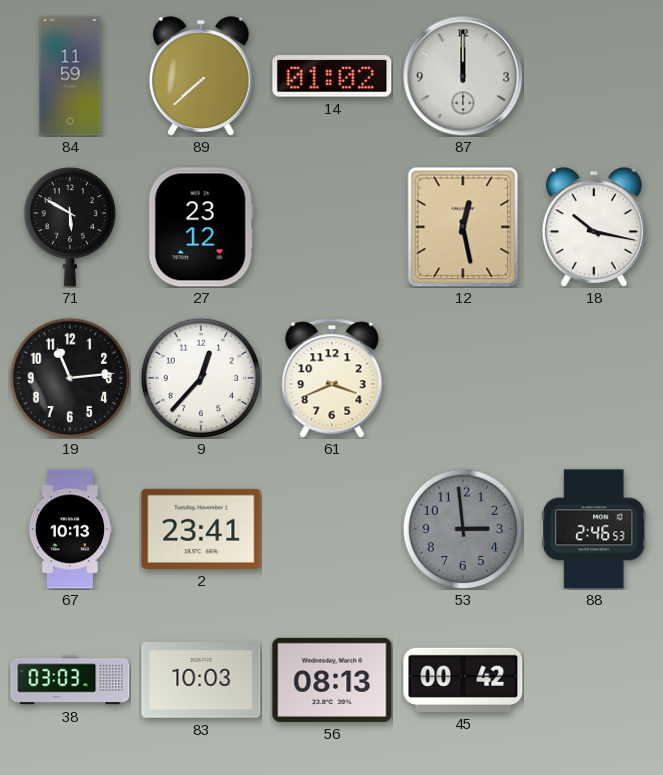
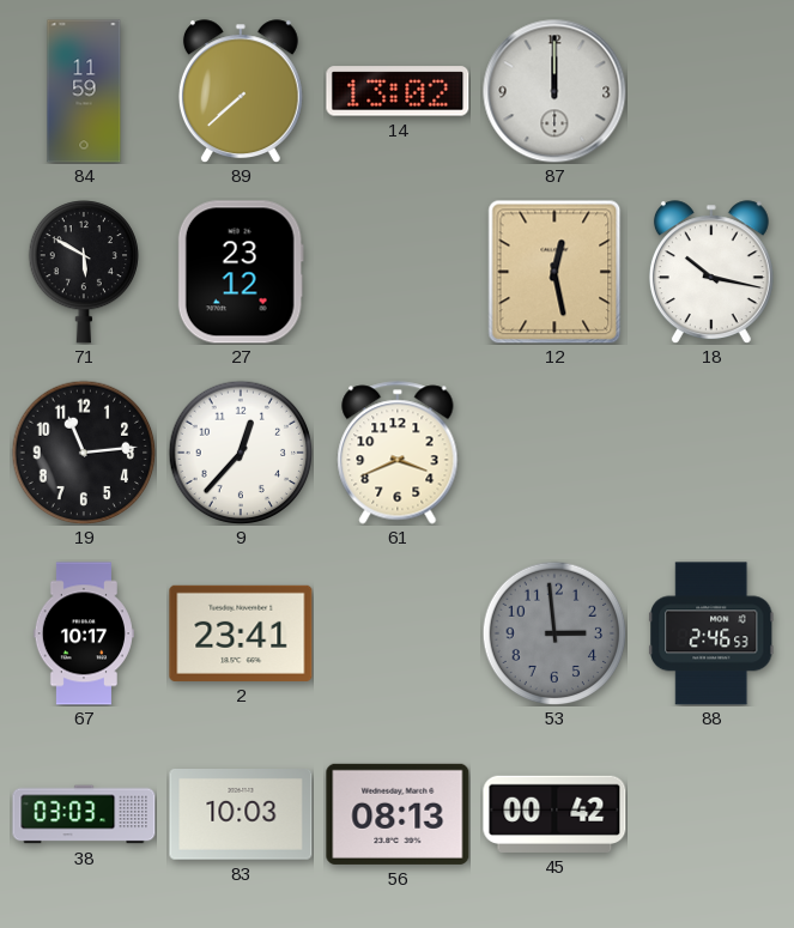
14: 01:02 -> 13:02
67: 10:13 -> 10:17
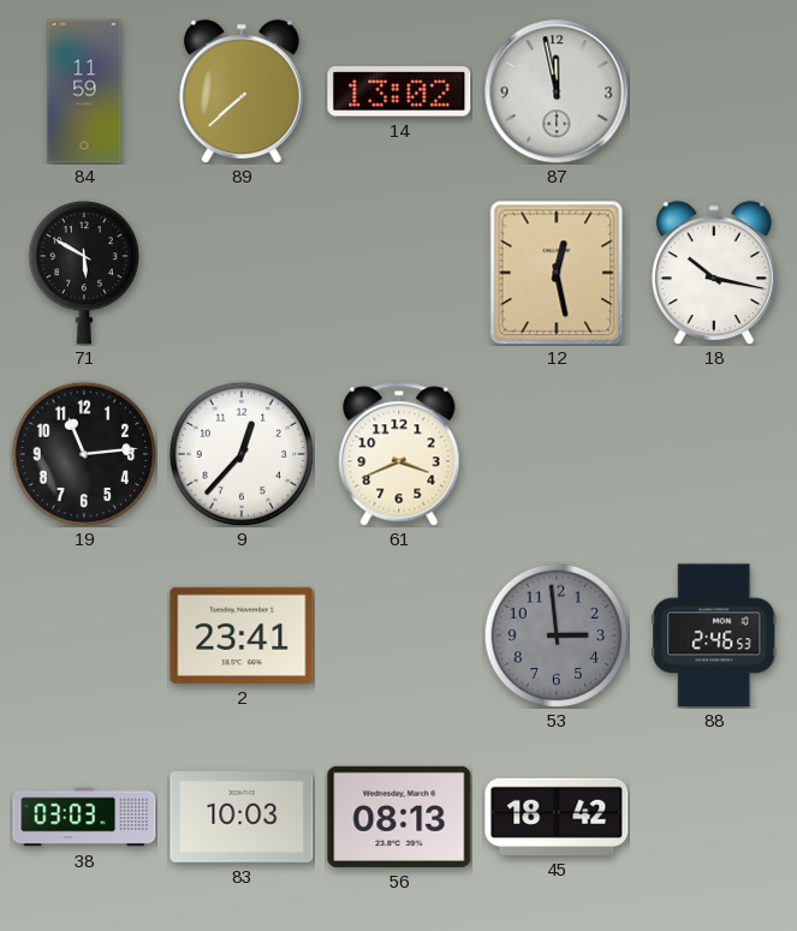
87: 12:00 -> 11:58
27: 23:12 -> none
67: 10:17 -> none
45: 00:42 -> 18:42
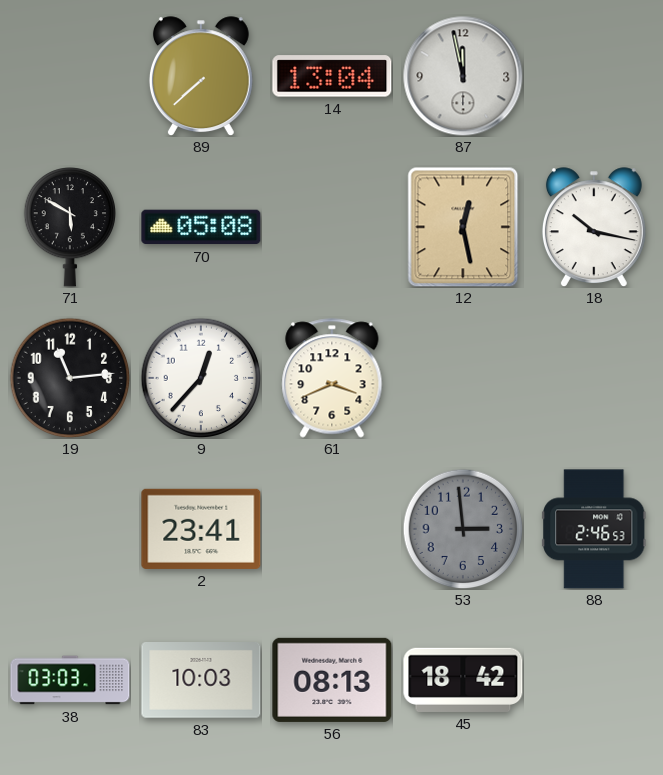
84: 11:59 -> none
14: 13:02 -> 13:04
70: none -> 05:08
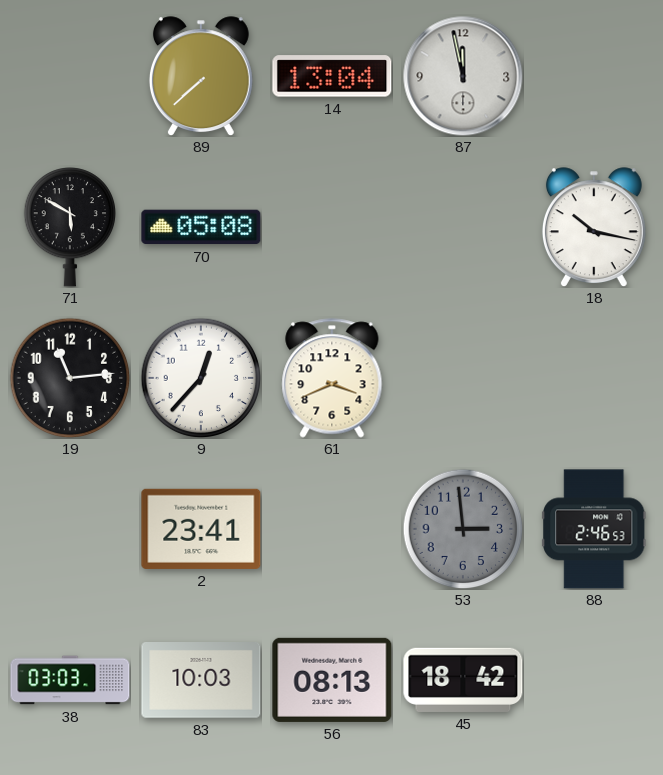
12: 12:28 -> none
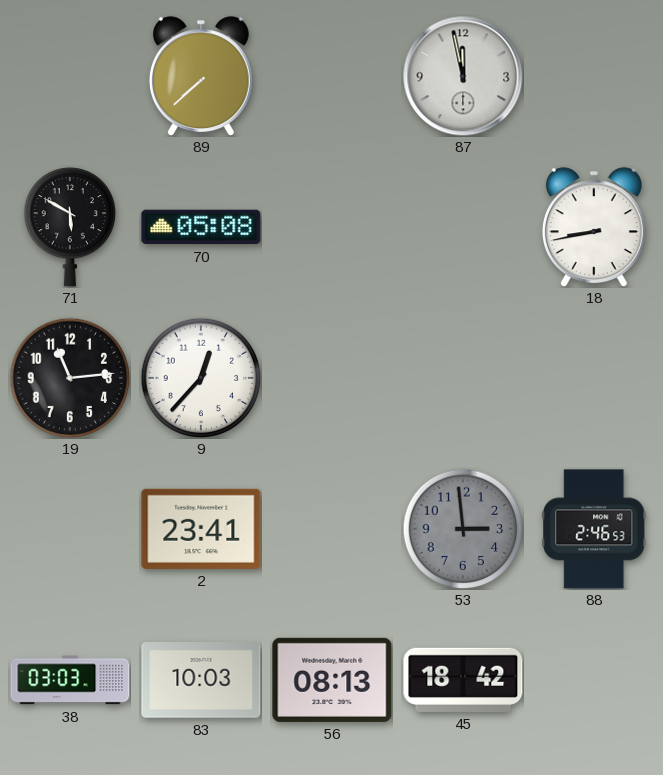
14: 13:04 -> none
18: 10:17 -> 8:43
61: 3:41 -> none
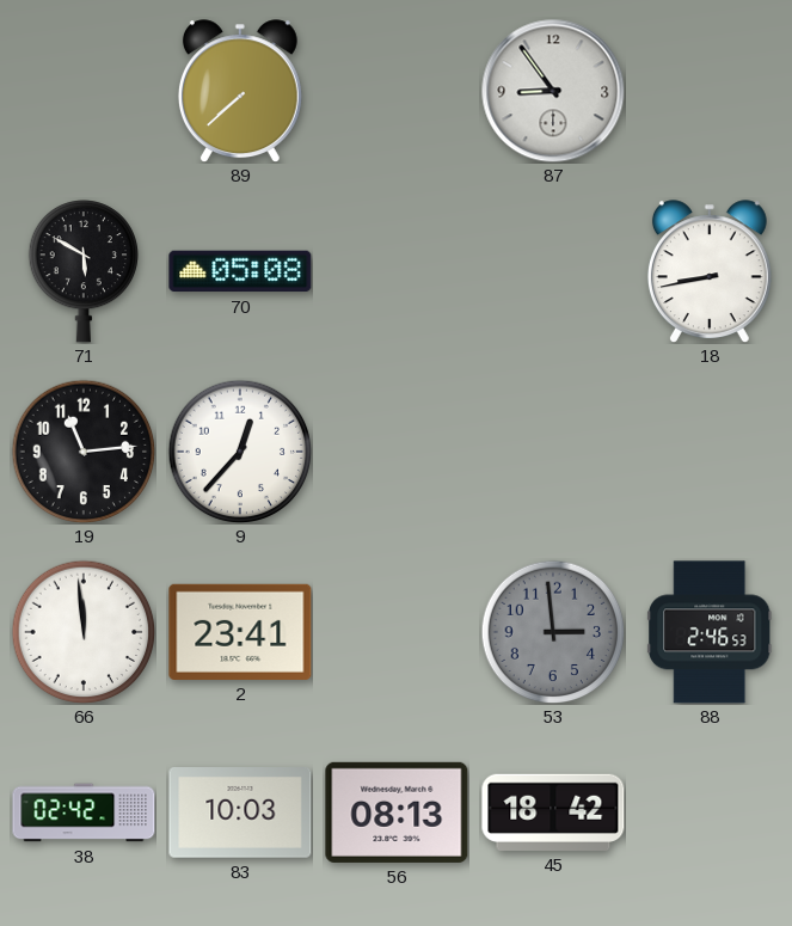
87: 11:58 -> 8:54
66: none -> 11:59
38: 03:03 -> 02:42
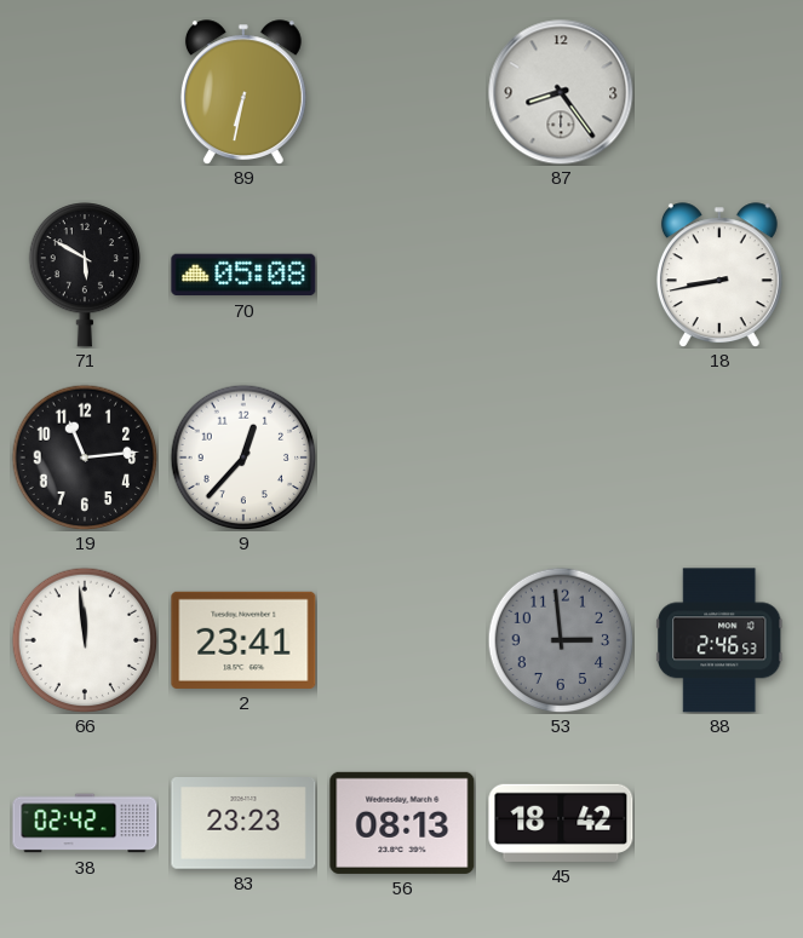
89: 7:38 -> 6:32
87: 8:54 -> 8:24
83: 10:03 -> 23:23
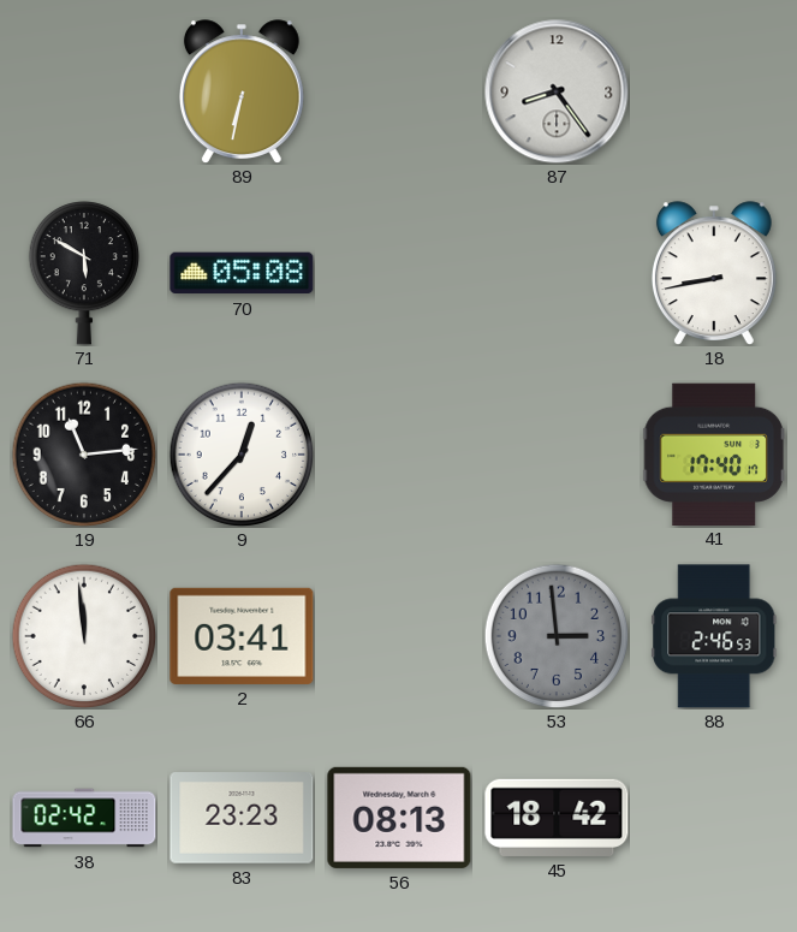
41: none -> 17:40
2: 23:41 -> 03:41
